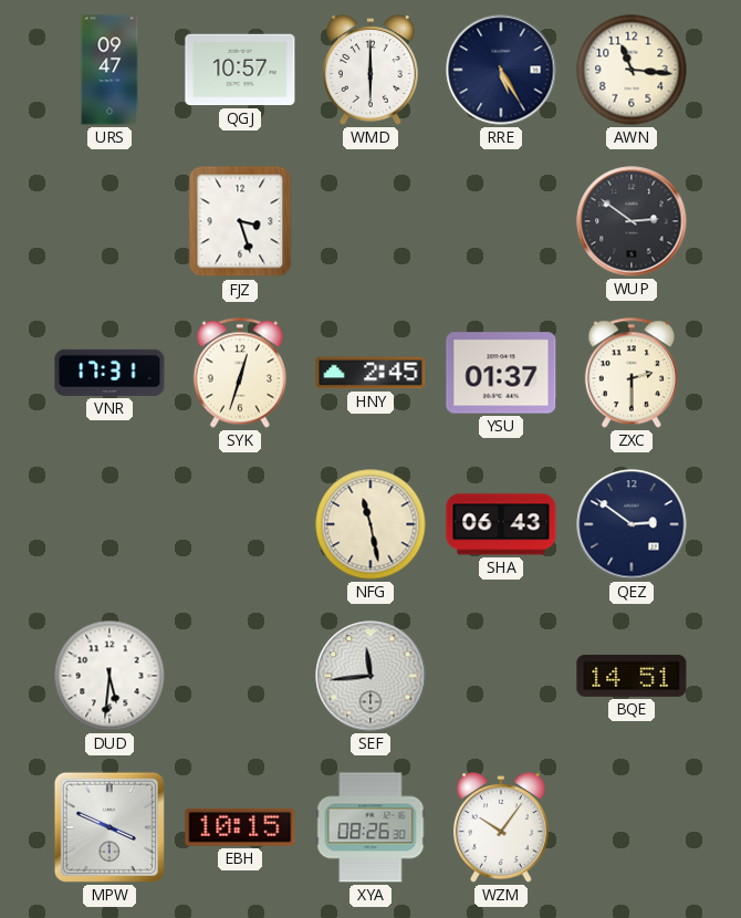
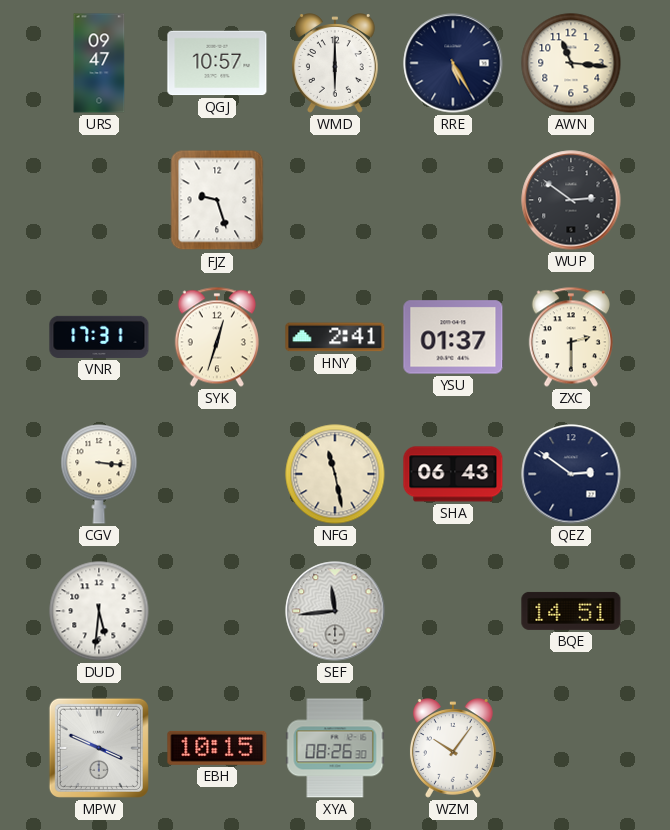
FJZ: 3:27 -> 9:27
HNY: 2:45 -> 2:41
CGV: none -> 3:16
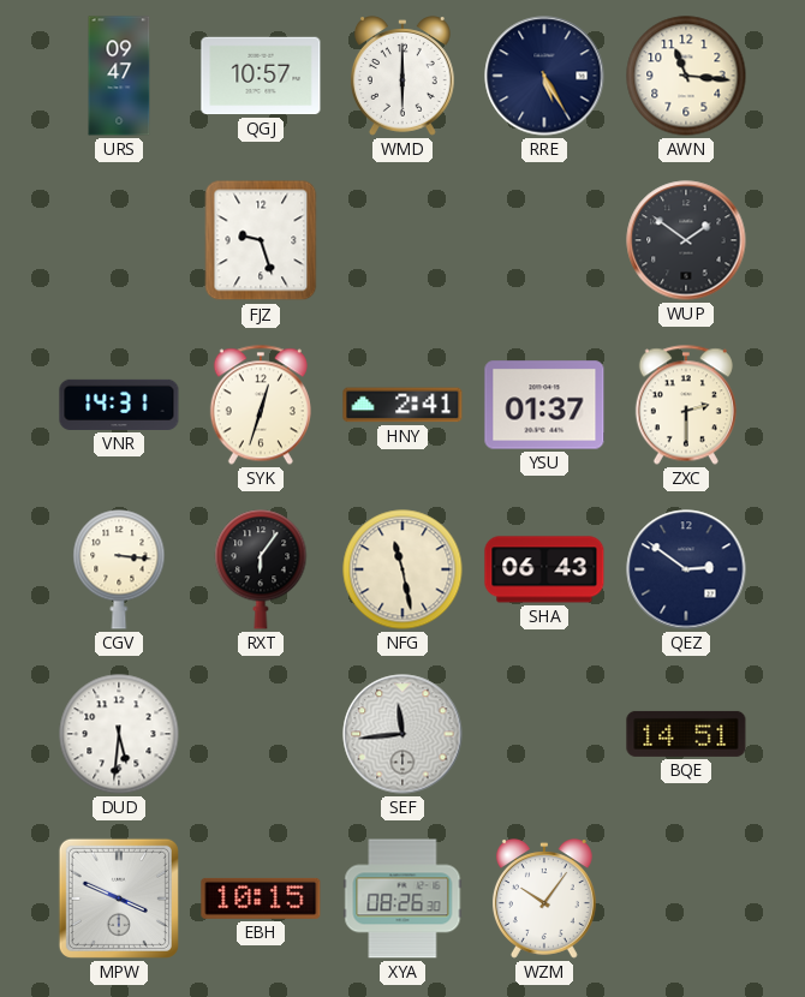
WUP: 2:51 -> 1:51
VNR: 17:31 -> 14:31
RXT: none -> 6:06
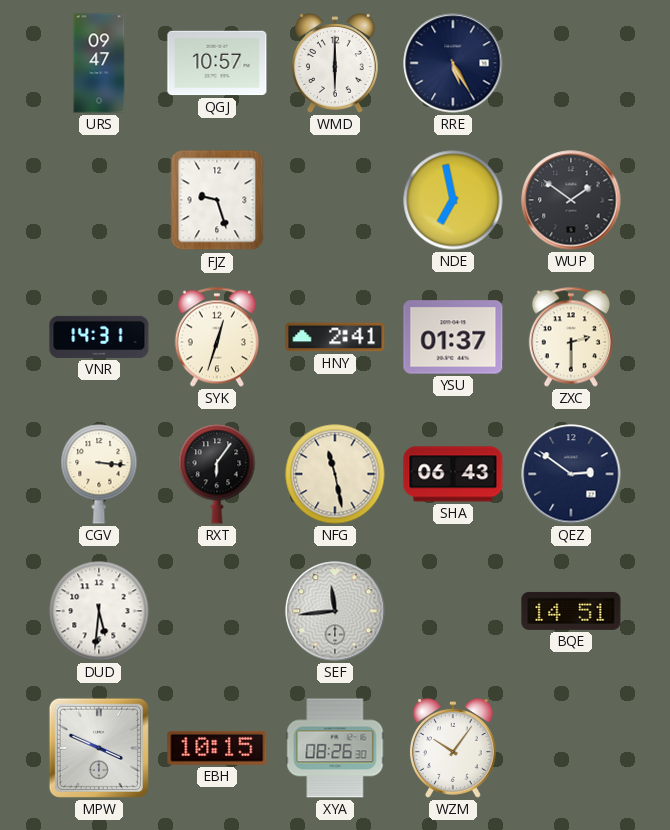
AWN: 11:16 -> none
NDE: none -> 6:58
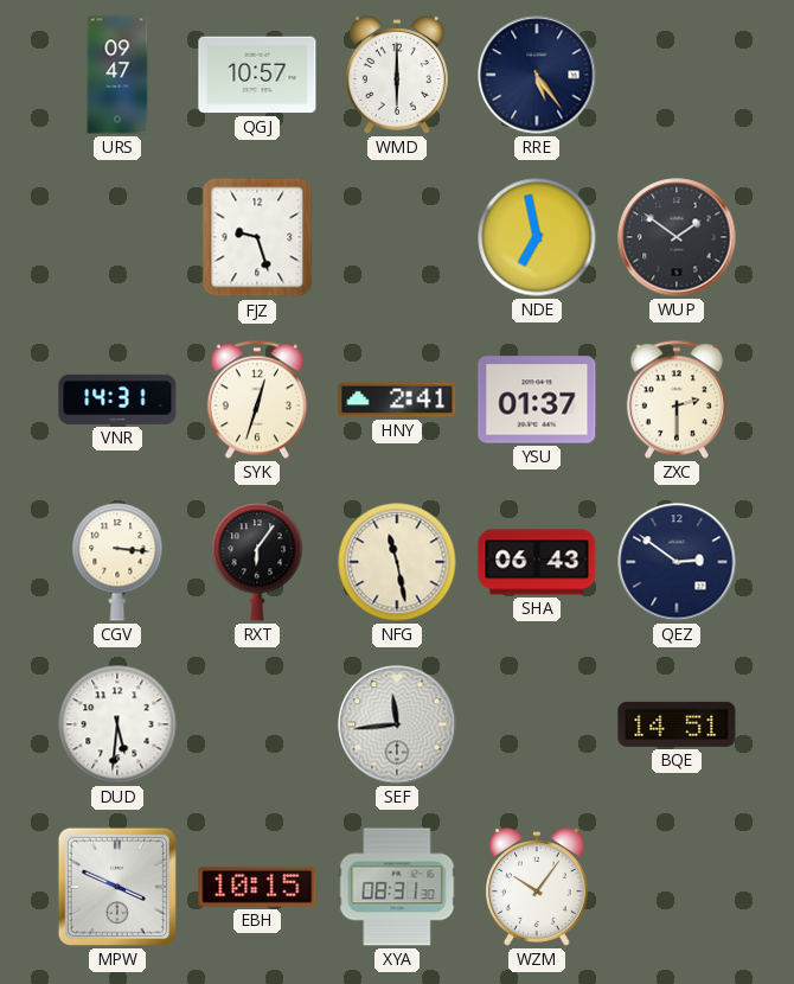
RRE: 5:25 -> 5:24
XYA: 08:26 -> 08:31
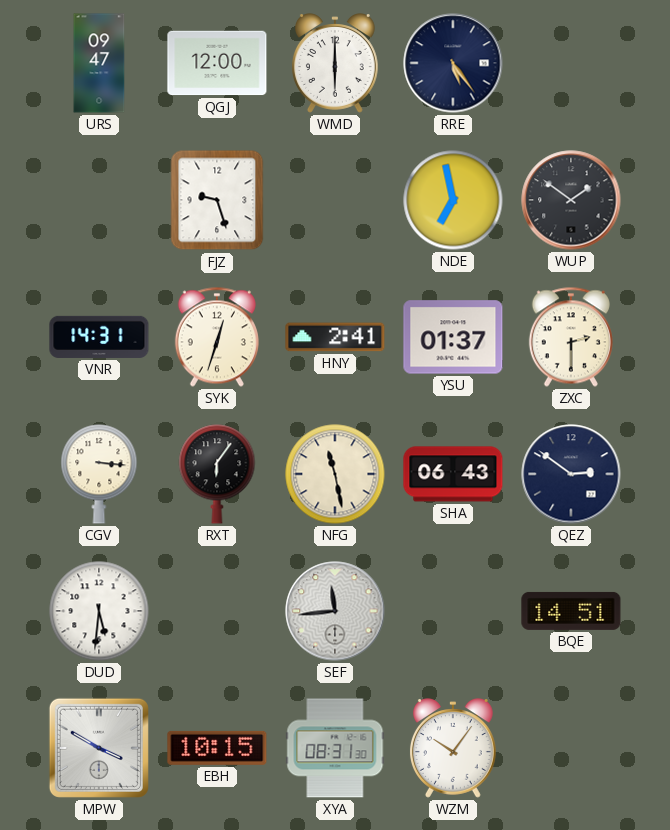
QGJ: 10:57 -> 12:00
MPW: 3:49 -> 3:50
